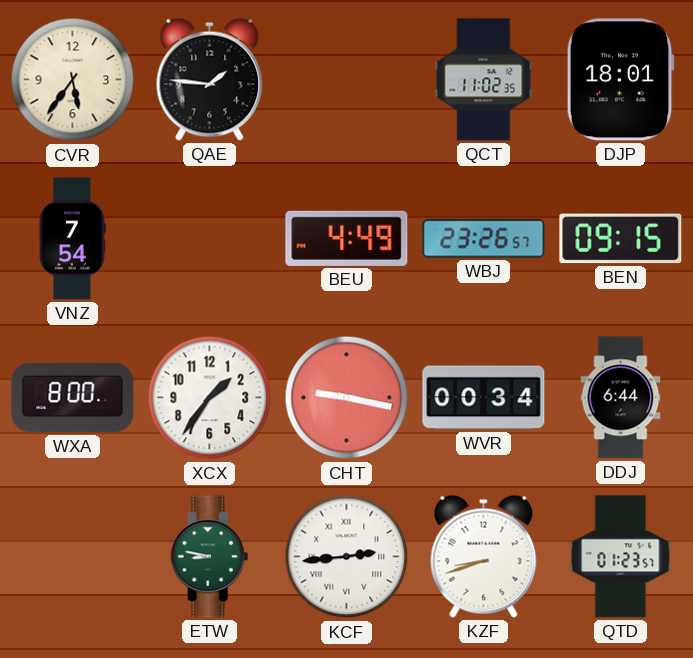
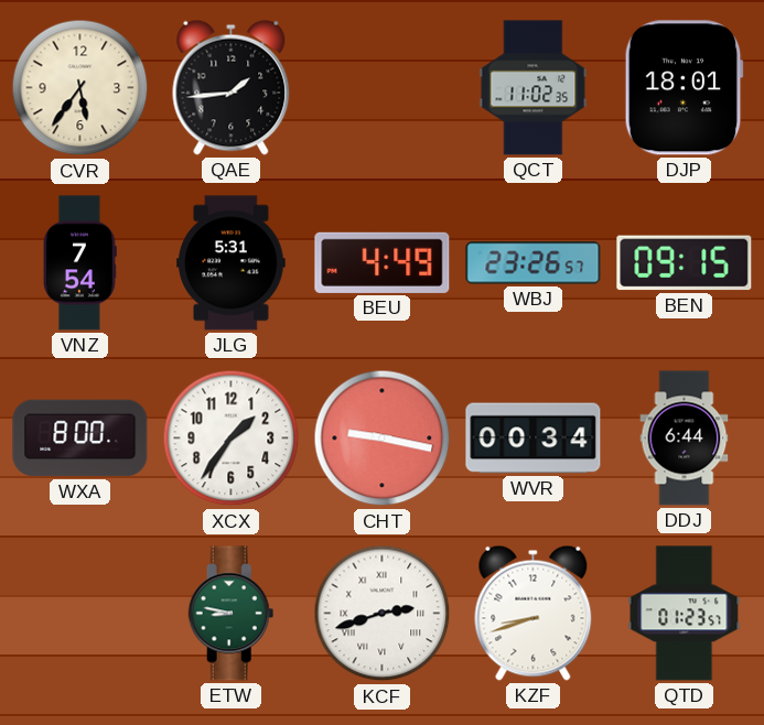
QAE: 1:46 -> 1:44
JLG: none -> 5:31
KCF: 2:44 -> 2:42
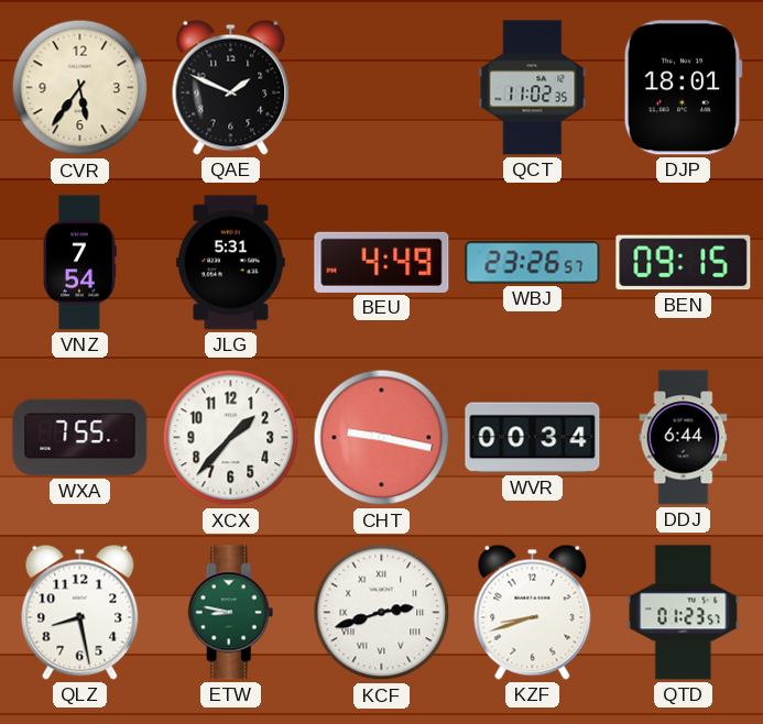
QAE: 1:44 -> 1:49
WXA: 8:00 -> 7:55
XCX: 1:36 -> 1:37
QLZ: none -> 8:28
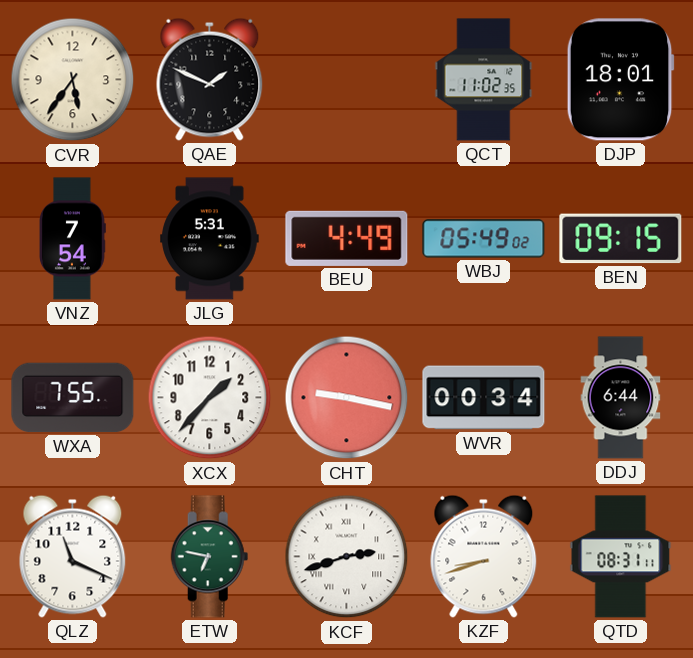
WBJ: 23:26 -> 05:49
QLZ: 8:28 -> 11:19
ETW: 8:47 -> 6:47
QTD: 01:23 -> 08:31
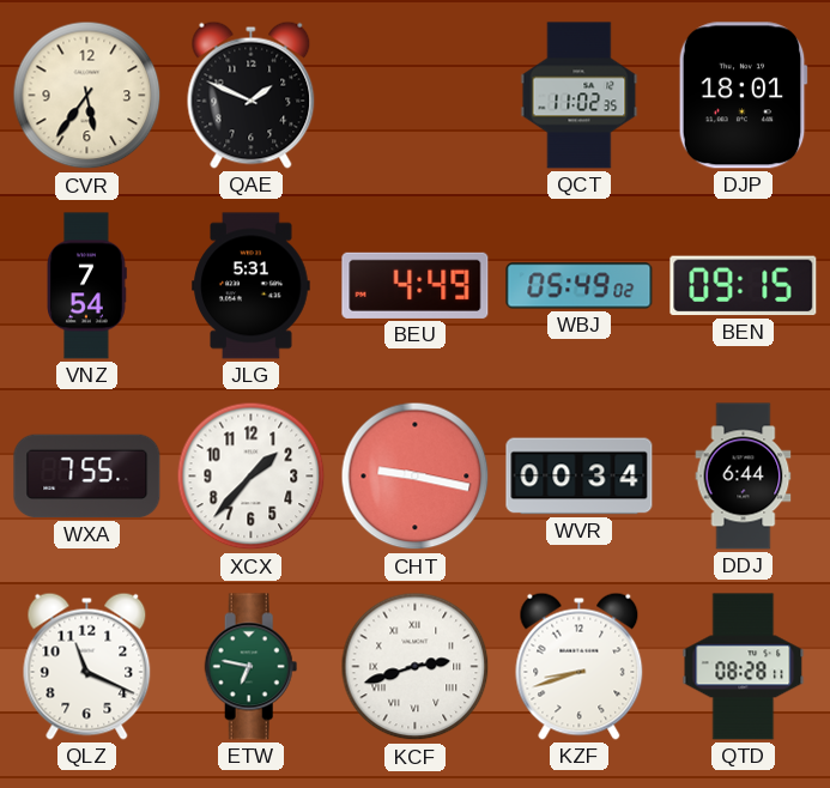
QTD: 08:31 -> 08:28
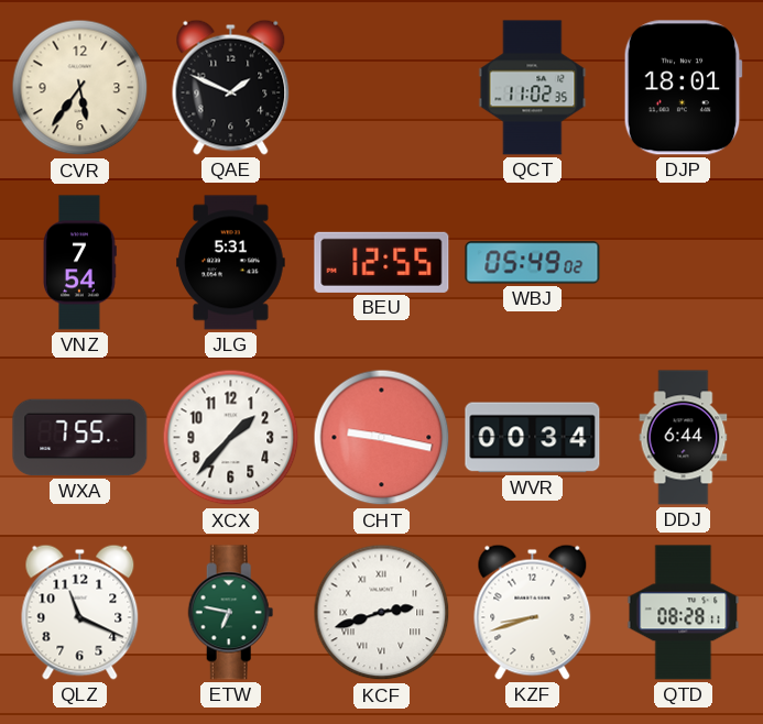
BEU: 4:49 -> 12:55
BEN: 09:15 -> none
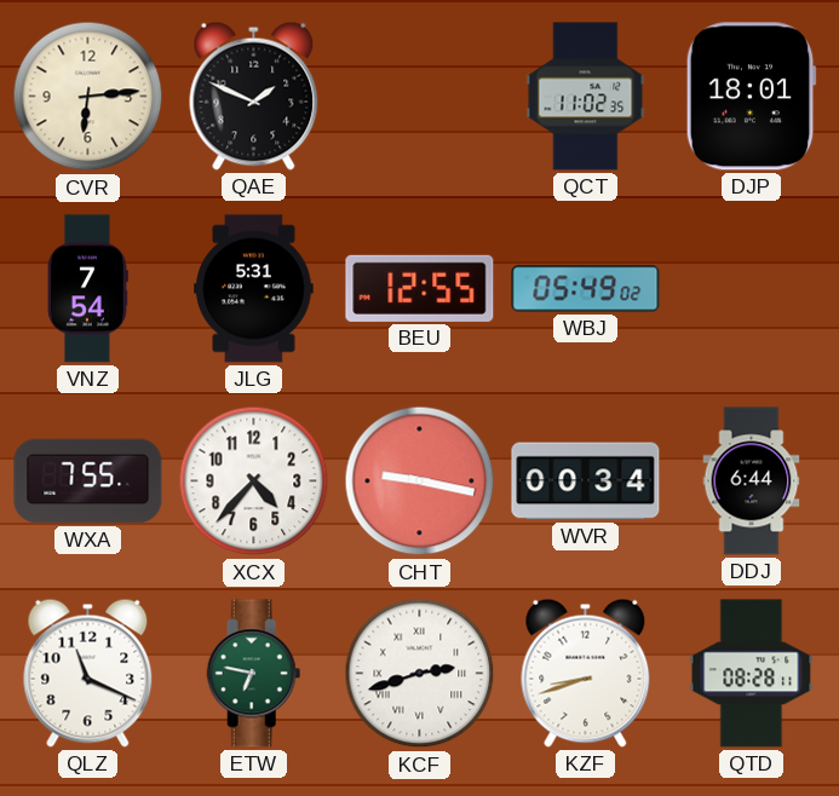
CVR: 5:36 -> 6:14
XCX: 1:37 -> 4:37
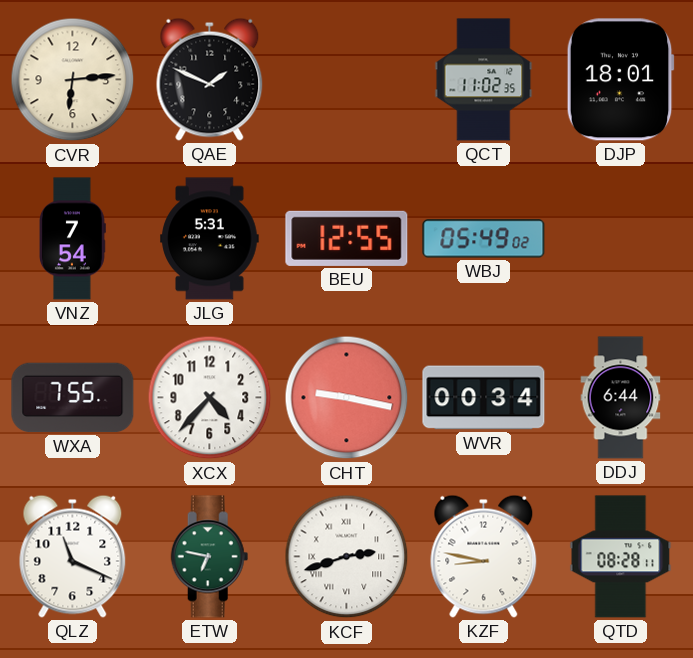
KZF: 8:42 -> 8:47
